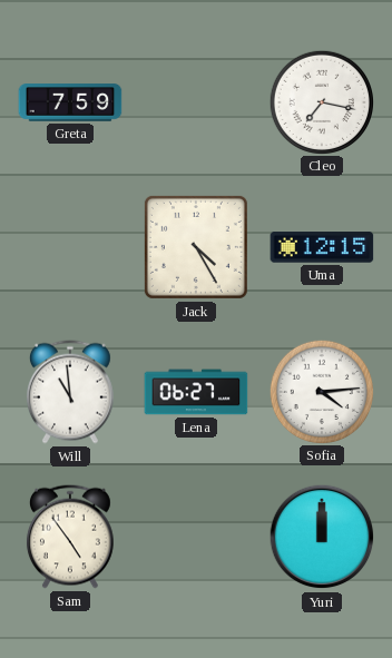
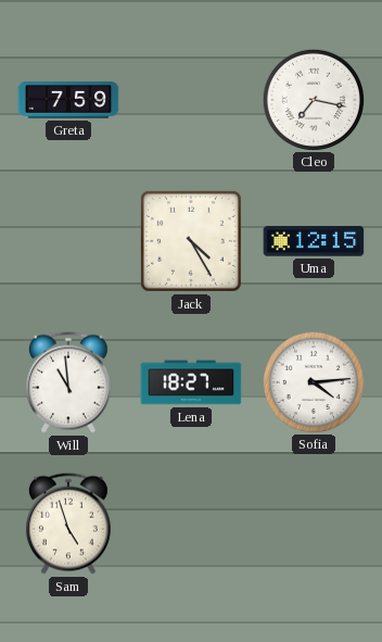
Lena: 06:27 -> 18:27
Sam: 4:54 -> 4:57
Yuri: 12:00 -> none
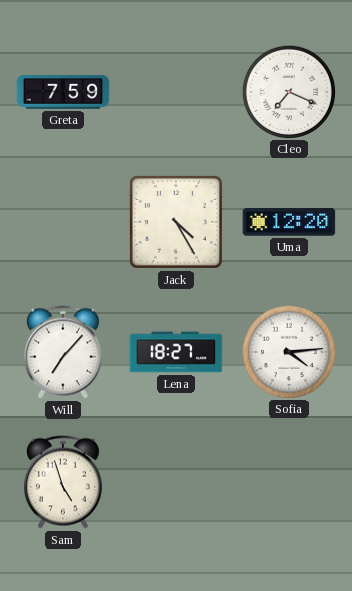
Cleo: 7:17 -> 7:19
Uma: 12:15 -> 12:20
Will: 10:59 -> 7:07
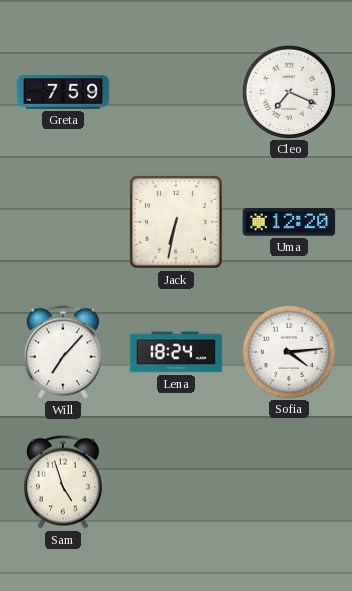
Jack: 4:25 -> 6:32
Lena: 18:27 -> 18:24
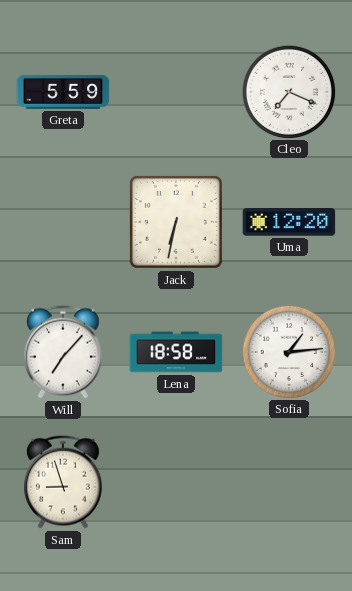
Greta: 7:59 -> 5:59
Lena: 18:24 -> 18:58
Sofia: 4:14 -> 1:14
Sam: 4:57 -> 8:57
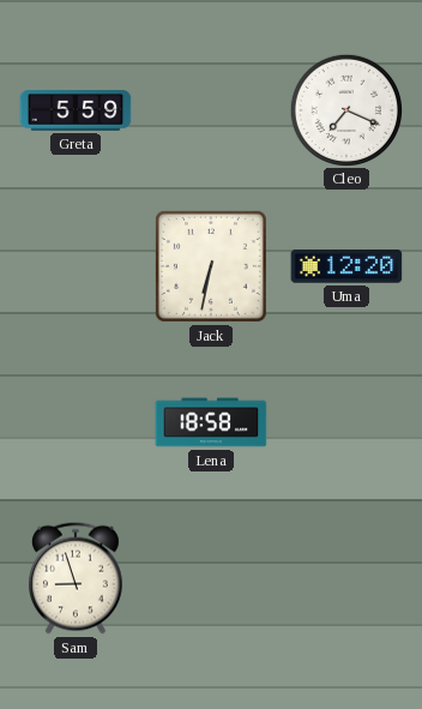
Will: 7:07 -> none
Sofia: 1:14 -> none
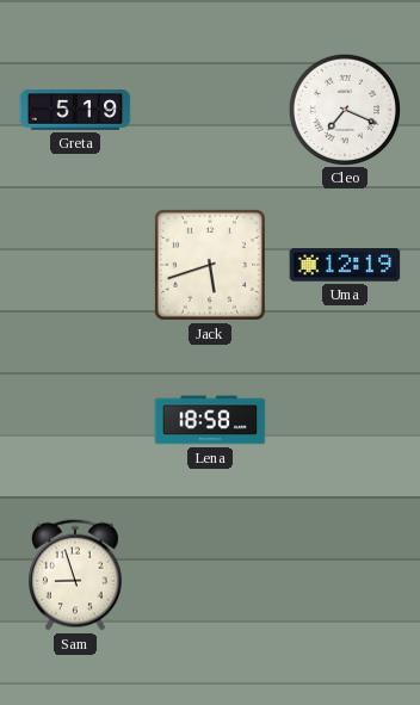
Greta: 5:59 -> 5:19
Jack: 6:32 -> 5:42
Uma: 12:20 -> 12:19
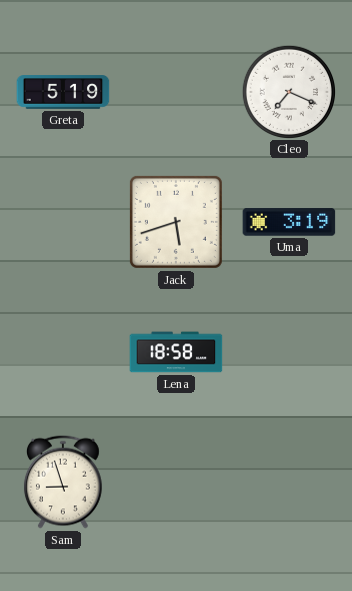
Uma: 12:19 -> 3:19
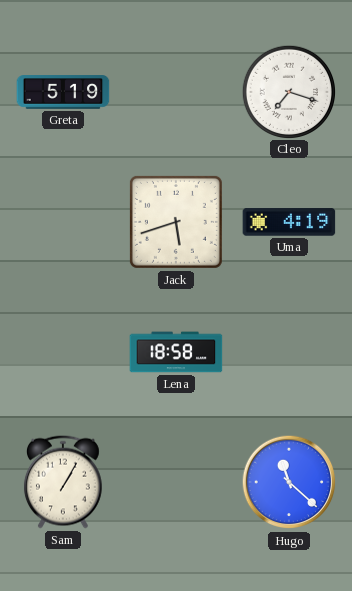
Cleo: 7:19 -> 7:18
Uma: 3:19 -> 4:19
Sam: 8:57 -> 1:05
Hugo: none -> 11:22
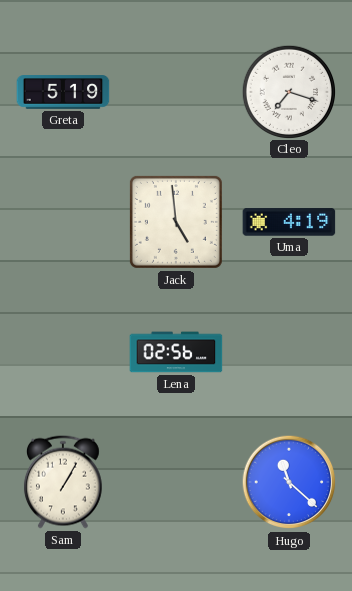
Jack: 5:42 -> 4:59
Lena: 18:58 -> 02:56
